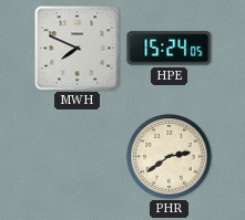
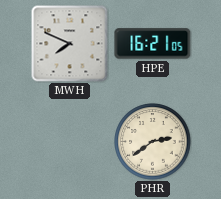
HPE: 15:24 -> 16:21
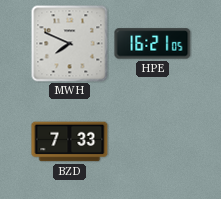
BZD: none -> 7:33
PHR: 2:39 -> none
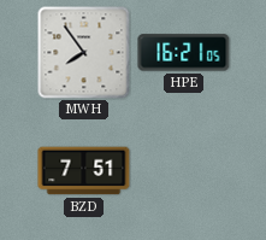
MWH: 7:49 -> 7:54
BZD: 7:33 -> 7:51
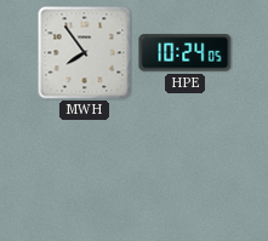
HPE: 16:21 -> 10:24
BZD: 7:51 -> none
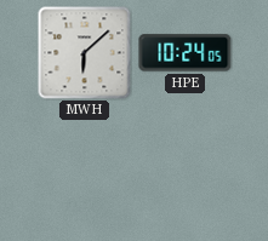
MWH: 7:54 -> 6:08
